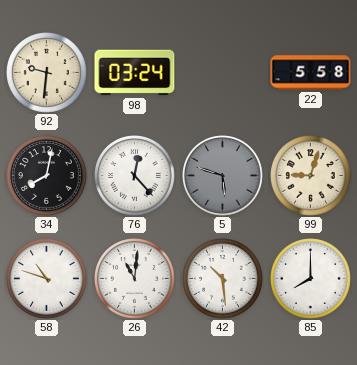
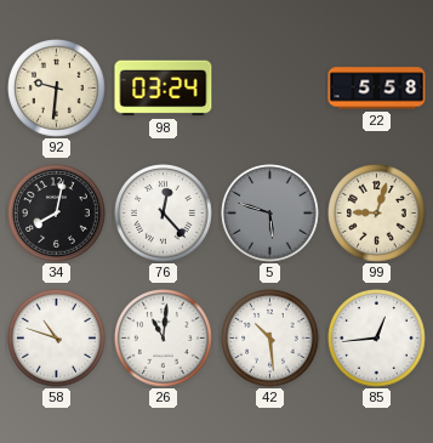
85: 8:00 -> 12:44
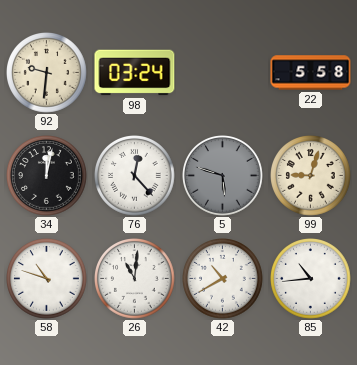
34: 8:02 -> 12:02
42: 10:29 -> 10:40
85: 12:44 -> 10:44
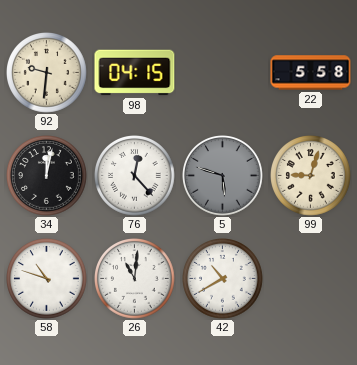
98: 03:24 -> 04:15
85: 10:44 -> none
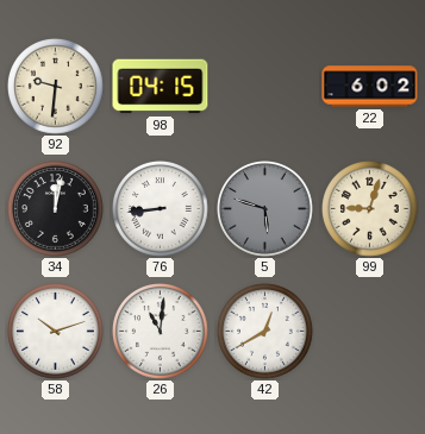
22: 5:58 -> 6:02
76: 12:23 -> 8:44
58: 10:48 -> 10:12
42: 10:40 -> 12:40
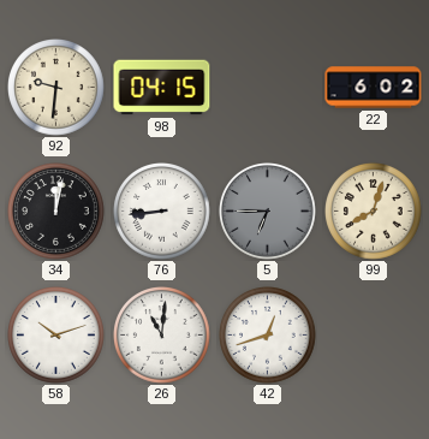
5: 5:48 -> 6:45
99: 9:03 -> 8:03
42: 12:40 -> 12:42
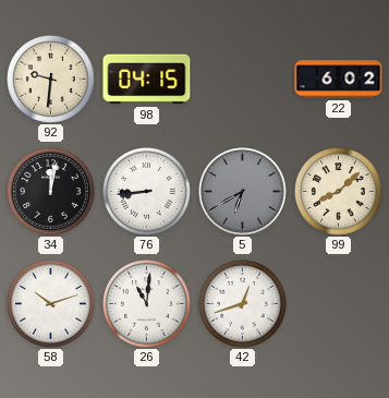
5: 6:45 -> 6:40
99: 8:03 -> 8:08
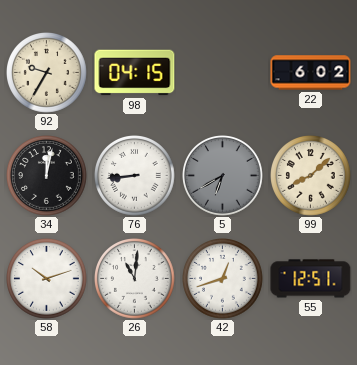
92: 9:31 -> 9:35
55: none -> 12:51
